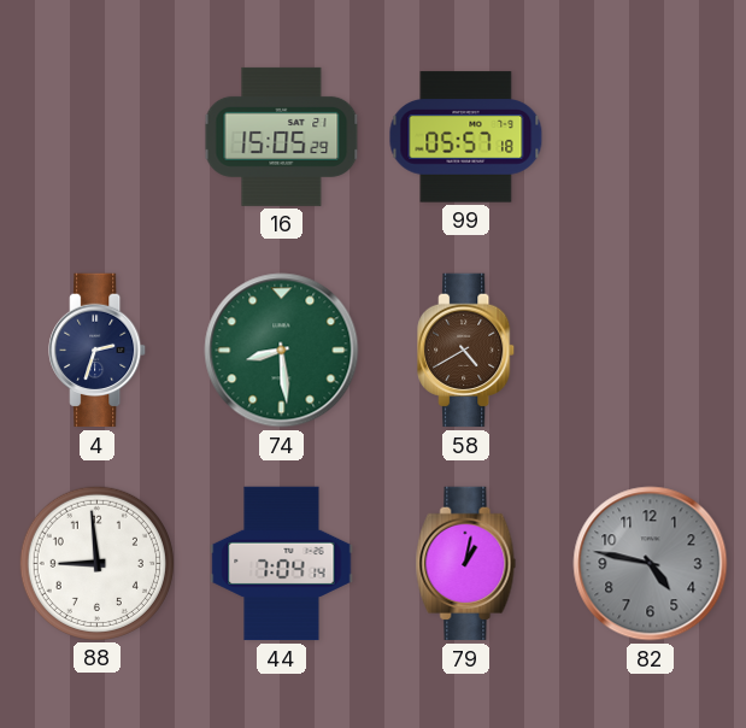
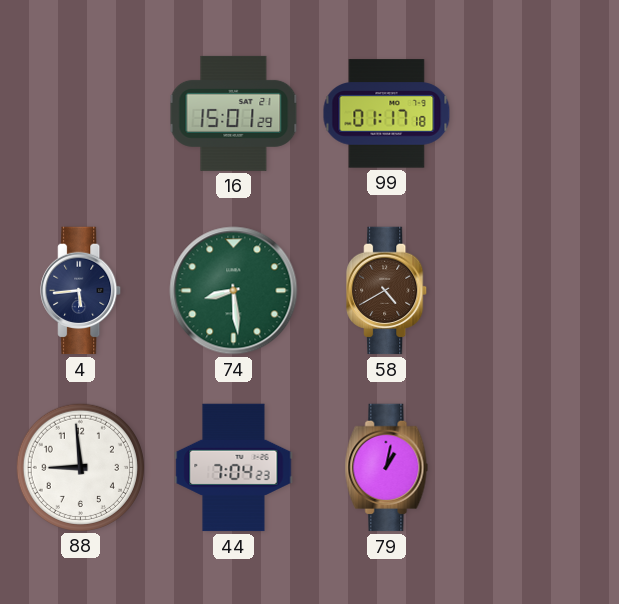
16: 15:05 -> 15:01
99: 05:57 -> 01:17
4: 2:33 -> 5:44
44: 7:04:14 -> 7:04:23
82: 4:47 -> none
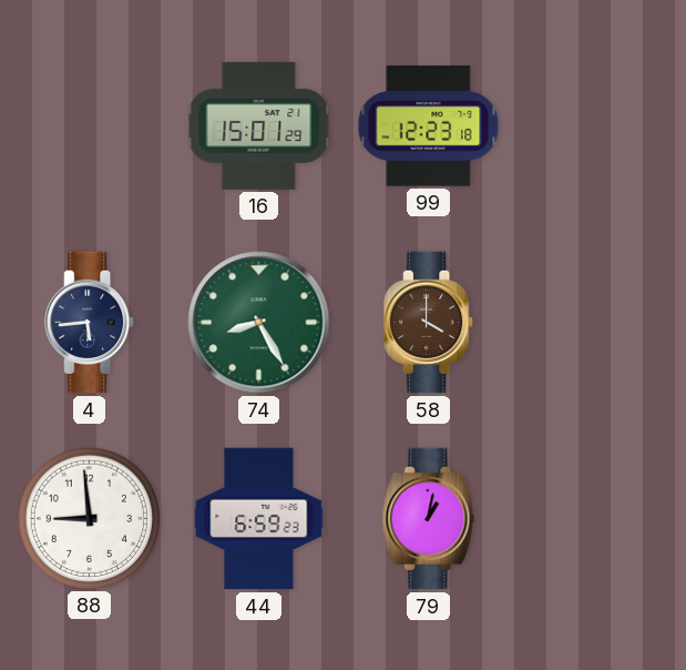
99: 01:17 -> 12:23
74: 8:29 -> 8:25
58: 4:40 -> 4:00
44: 7:04 -> 6:59
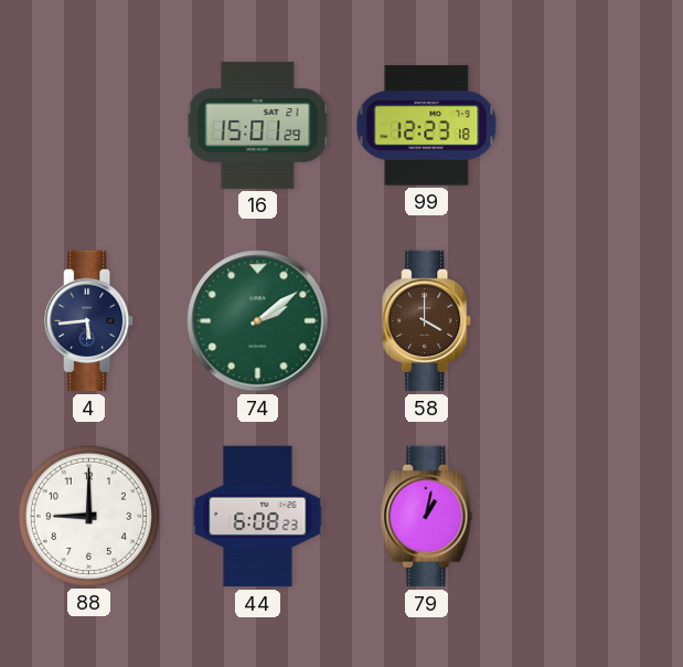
74: 8:25 -> 2:09
88: 8:59 -> 9:00
44: 6:59 -> 6:08
